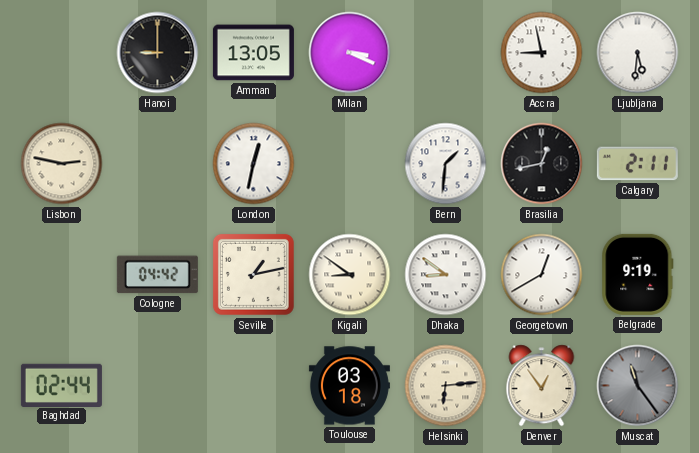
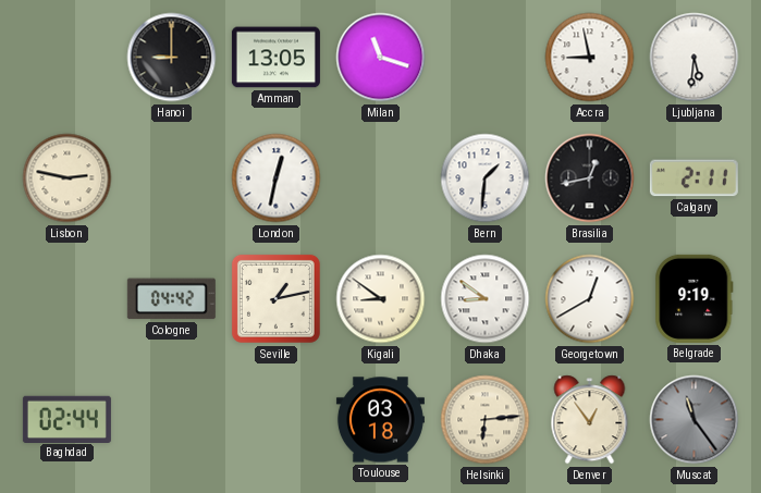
Milan: 3:19 -> 11:18
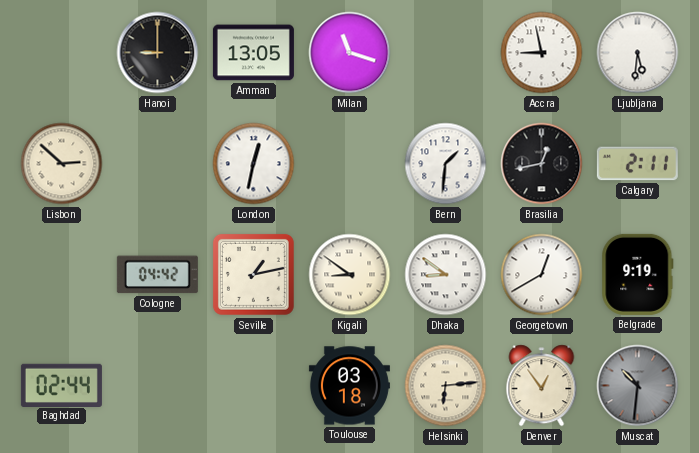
Lisbon: 2:47 -> 2:52
Muscat: 11:24 -> 10:31
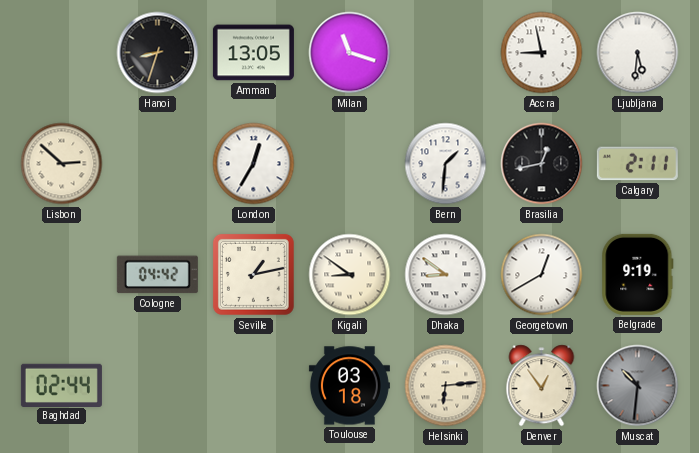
Hanoi: 9:00 -> 8:33
London: 12:32 -> 12:35
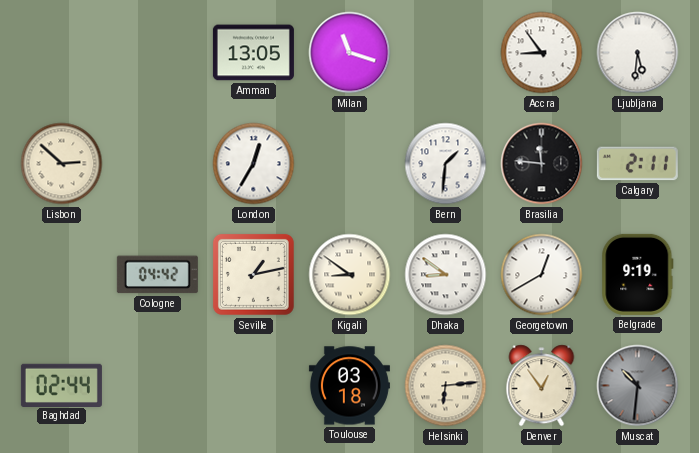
Hanoi: 8:33 -> none
Accra: 8:58 -> 8:54
Brasilia: 12:43 -> 11:46
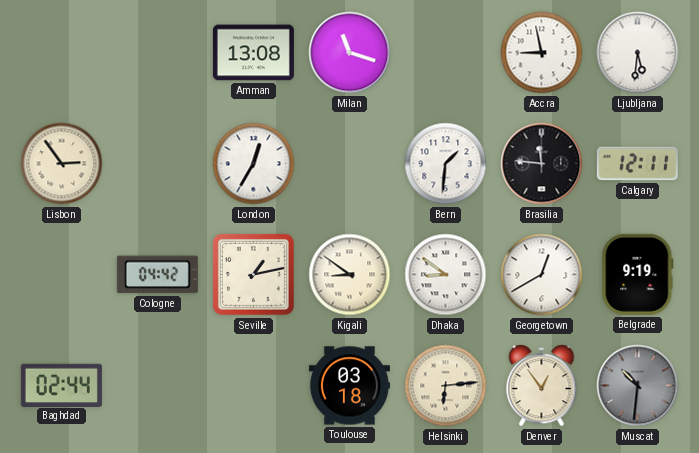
Amman: 13:05 -> 13:08
Accra: 8:54 -> 8:58
Lisbon: 2:52 -> 2:54
Calgary: 2:11 -> 12:11
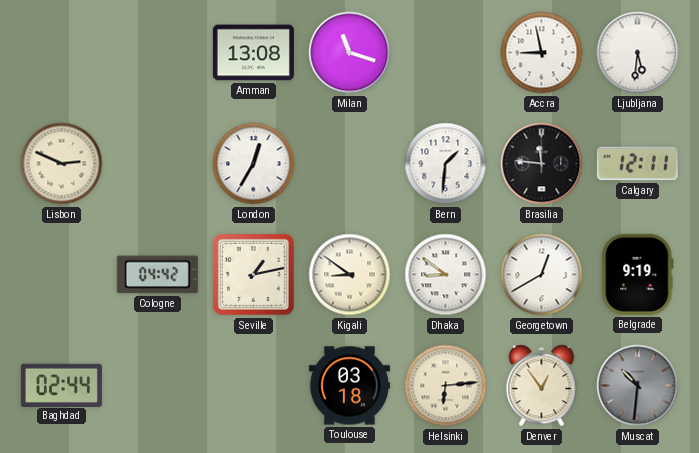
Lisbon: 2:54 -> 2:49
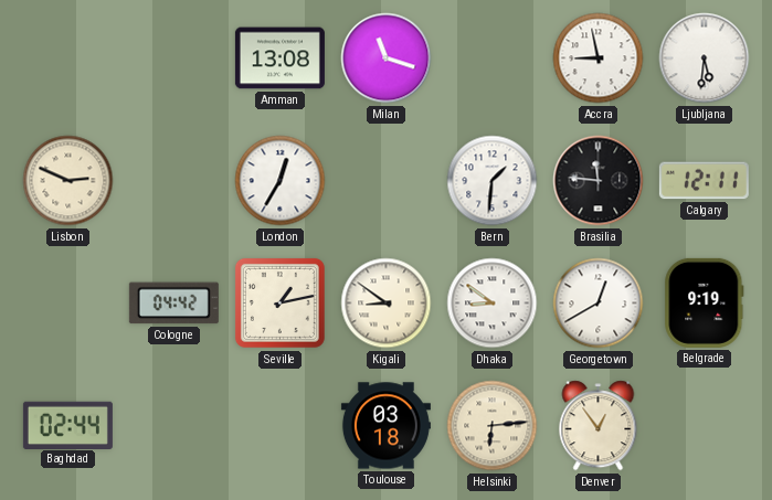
Muscat: 10:31 -> none
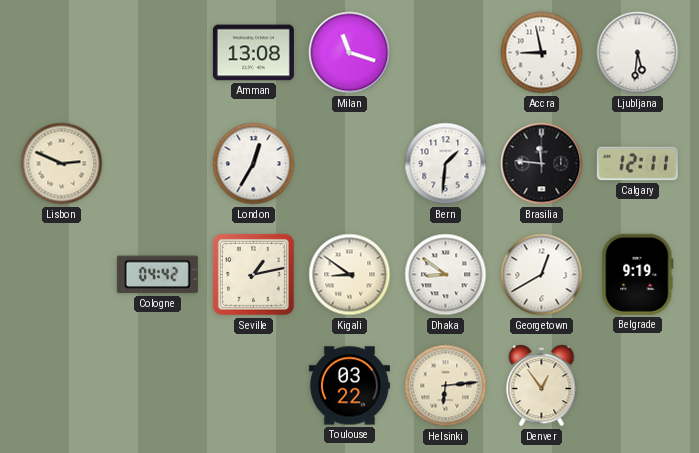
Baghdad: 02:44 -> none
Toulouse: 03:18 -> 03:22
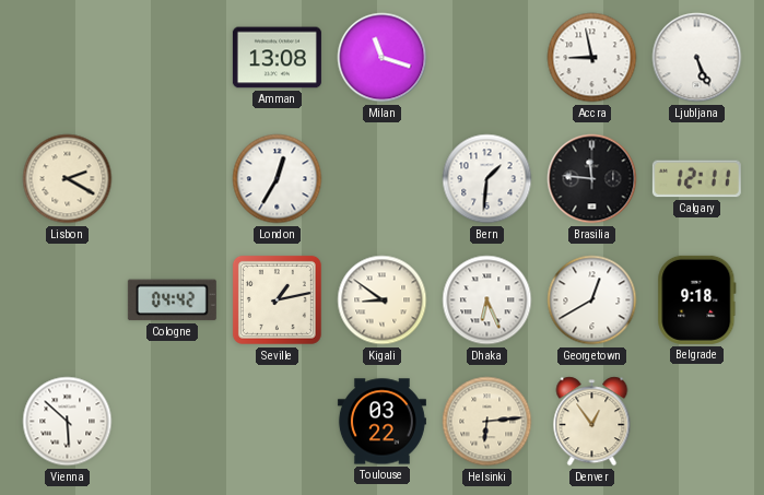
Ljubljana: 5:31 -> 5:26
Lisbon: 2:49 -> 2:20
Dhaka: 8:51 -> 6:26
Belgrade: 9:19 -> 9:18
Vienna: none -> 5:52
